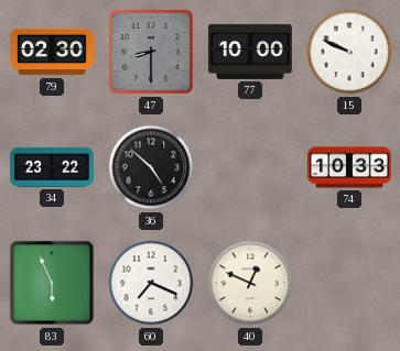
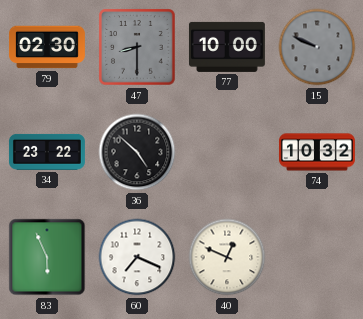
15 dial: white -> grey
74: 10:33 -> 10:32
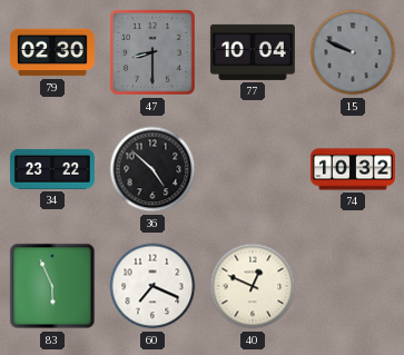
77: 10:00 -> 10:04
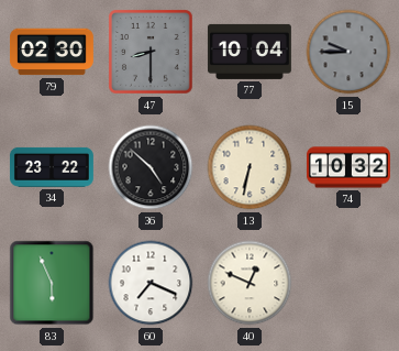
15: 9:49 -> 9:45
13: none -> 6:32
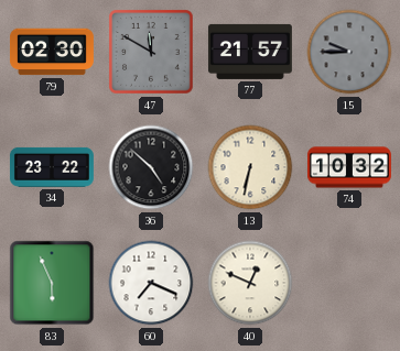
47: 8:30 -> 11:50
77: 10:04 -> 21:57
